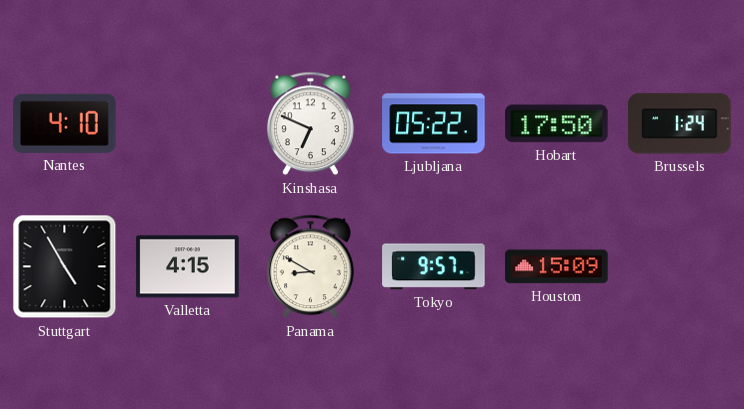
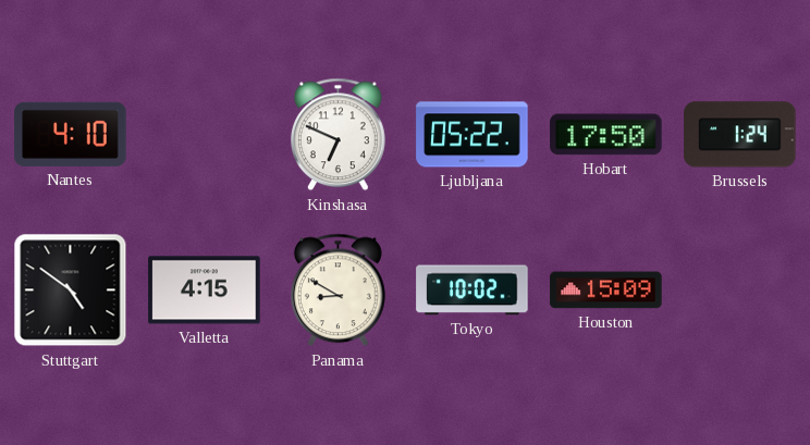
Stuttgart: 4:55 -> 4:51
Tokyo: 9:57 -> 10:02
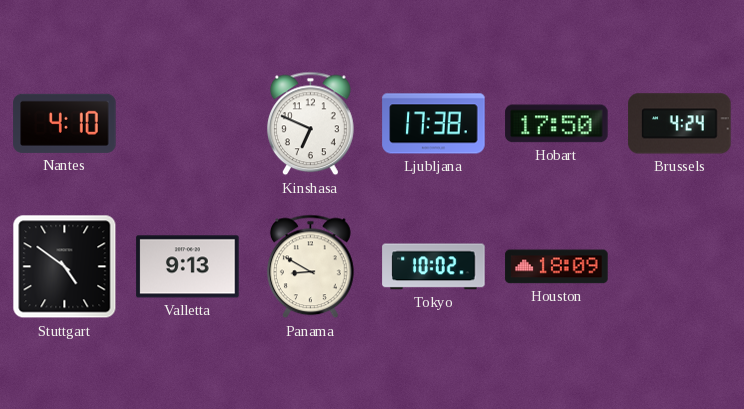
Ljubljana: 05:22 -> 17:38
Brussels: 1:24 -> 4:24
Valletta: 4:15 -> 9:13
Houston: 15:09 -> 18:09
